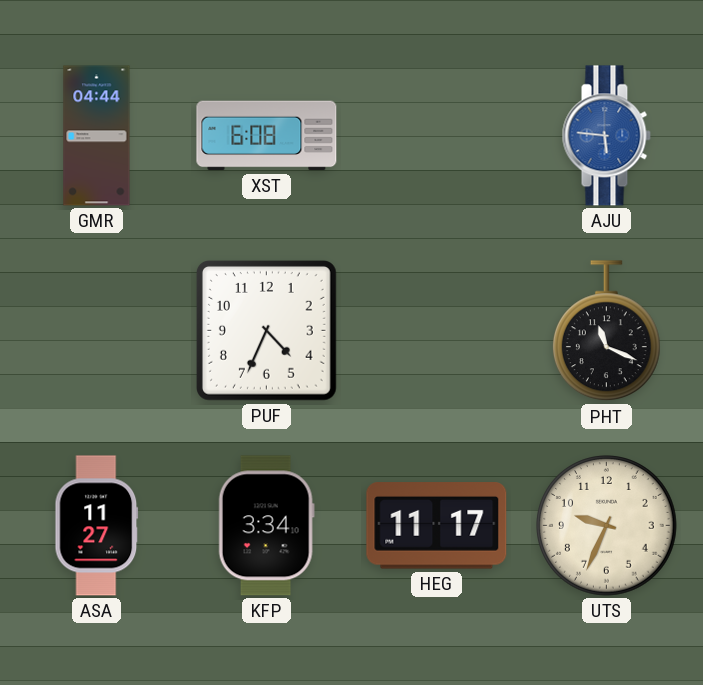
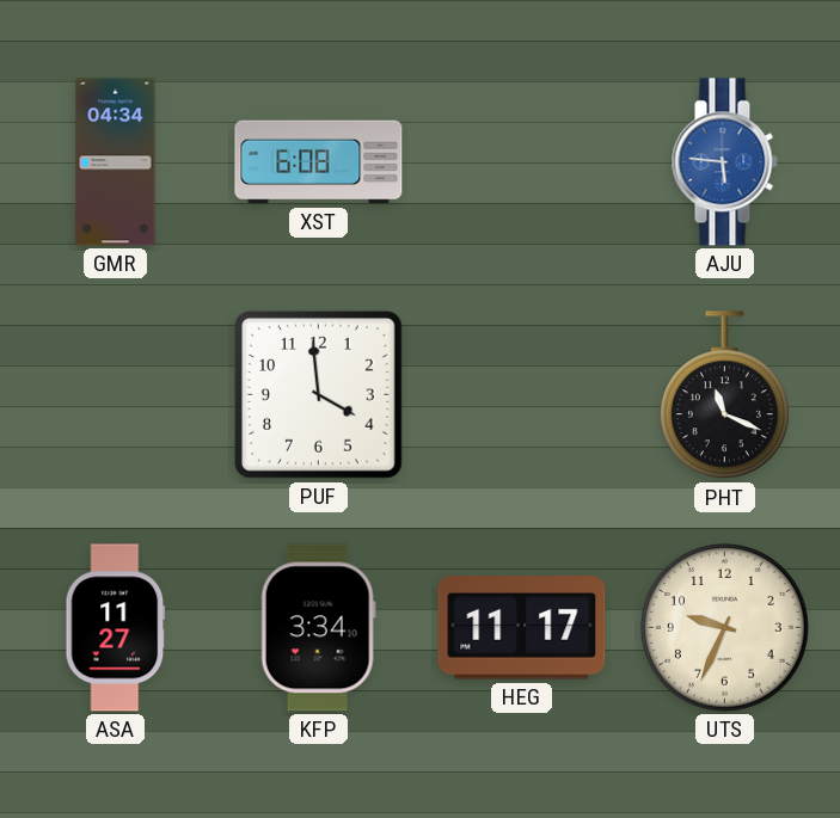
GMR: 04:44 -> 04:34
PUF: 4:34 -> 3:59
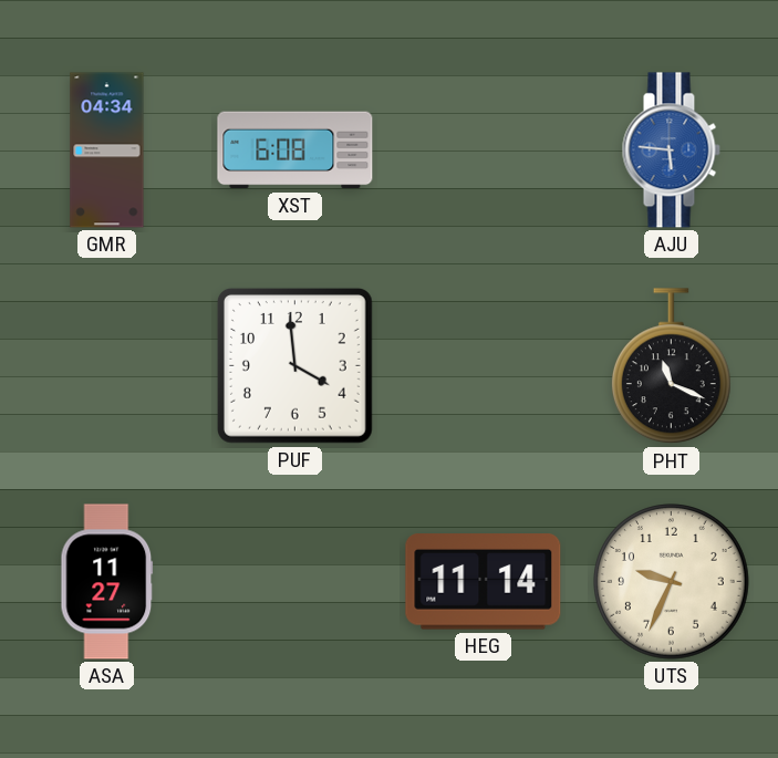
KFP: 3:34 -> none
HEG: 11:17 -> 11:14
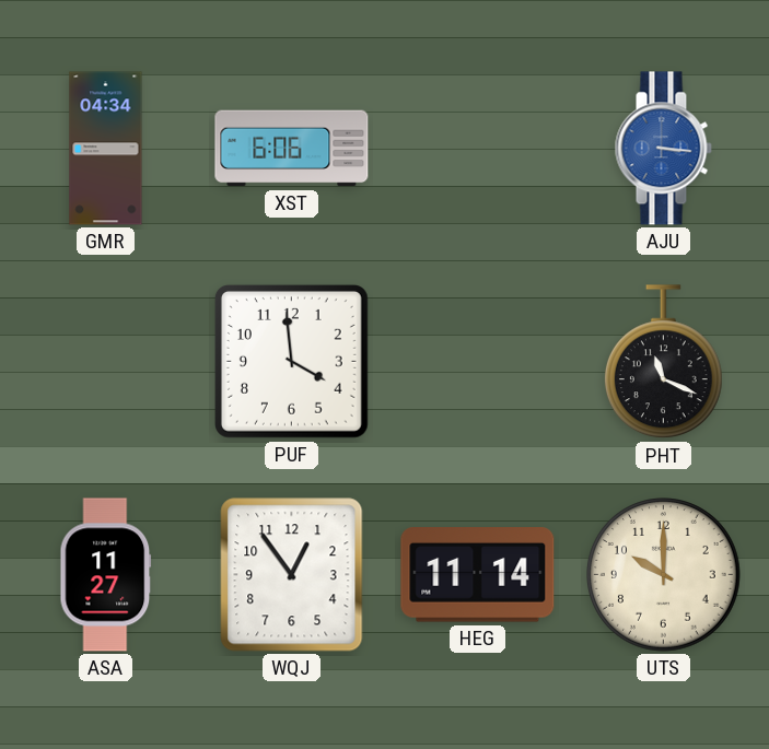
XST: 6:08 -> 6:06
AJU: 5:46 -> 3:16
WQJ: none -> 12:54
UTS: 9:34 -> 10:00
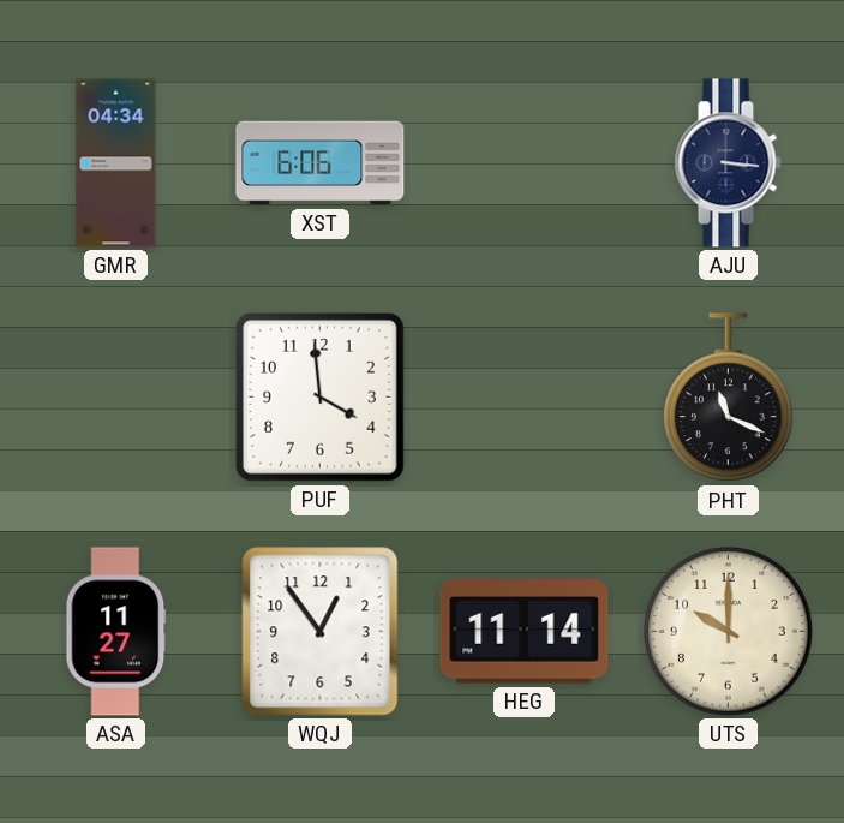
AJU dial: blue -> navy
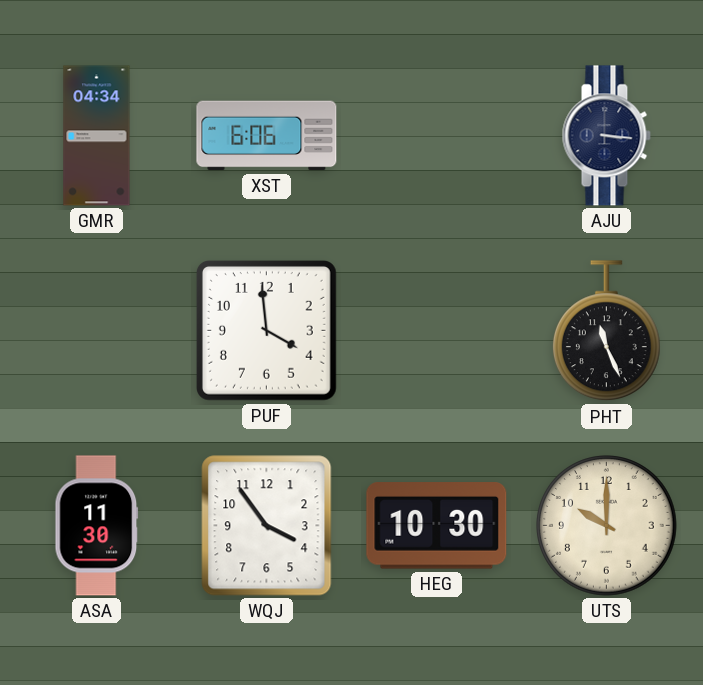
PHT: 11:19 -> 11:26
ASA: 11:27 -> 11:30
WQJ: 12:54 -> 3:54
HEG: 11:14 -> 10:30
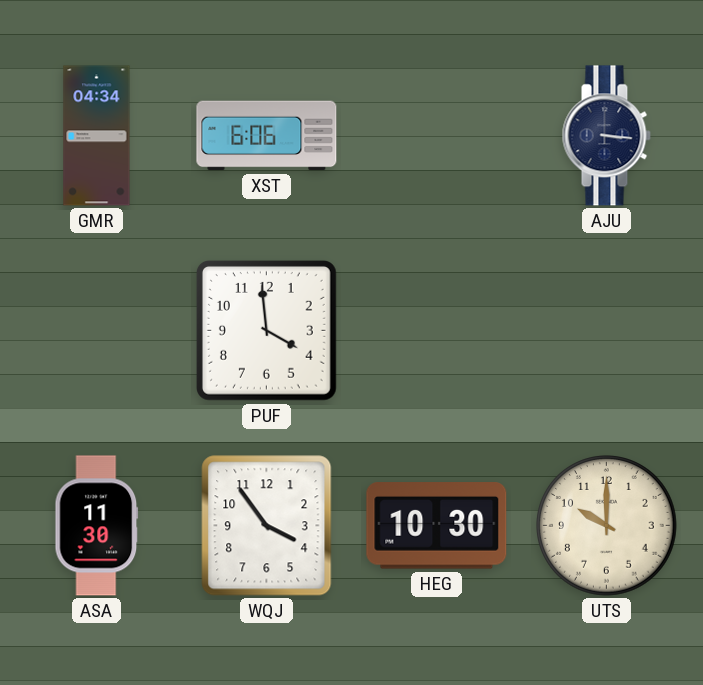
PHT: 11:26 -> none
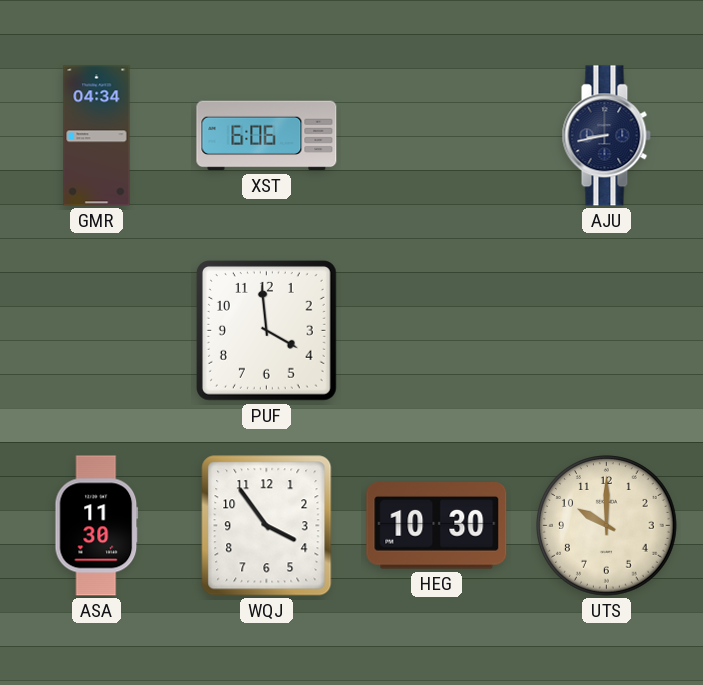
AJU: 3:16 -> 8:43
